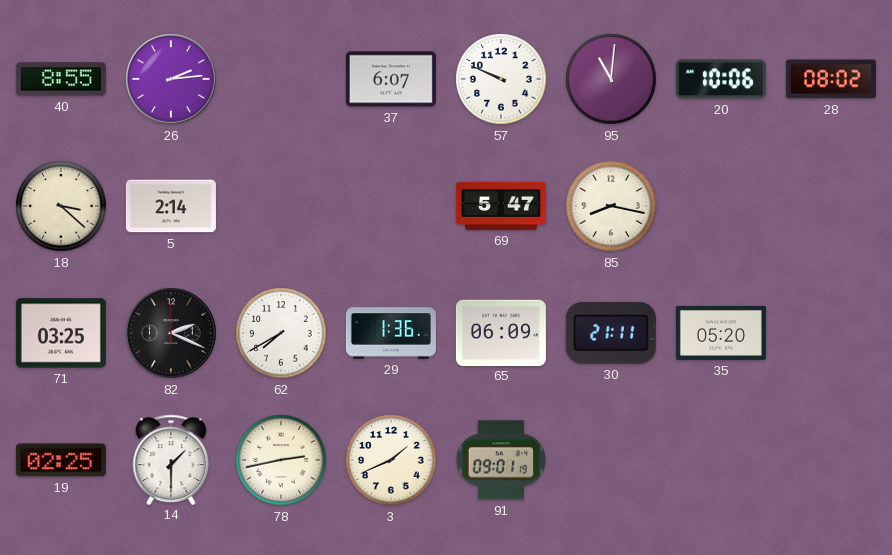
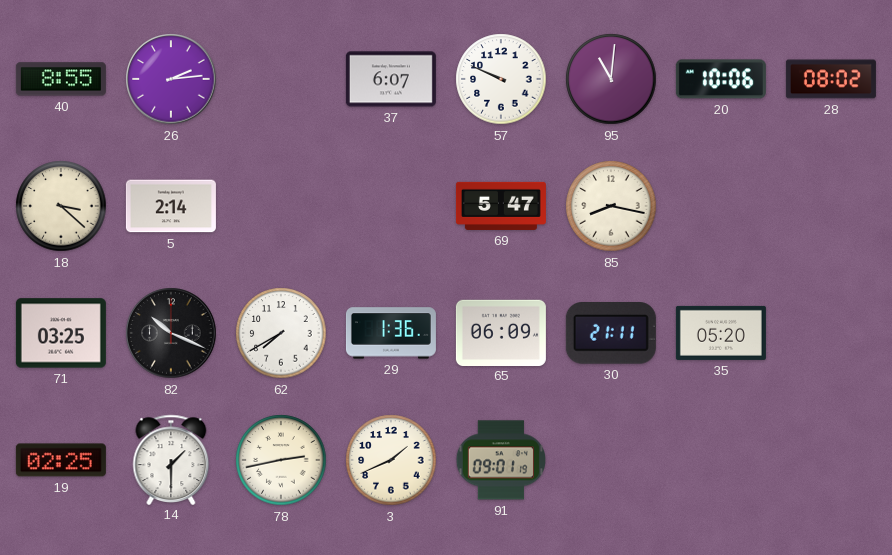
82: 2:19 -> 10:19
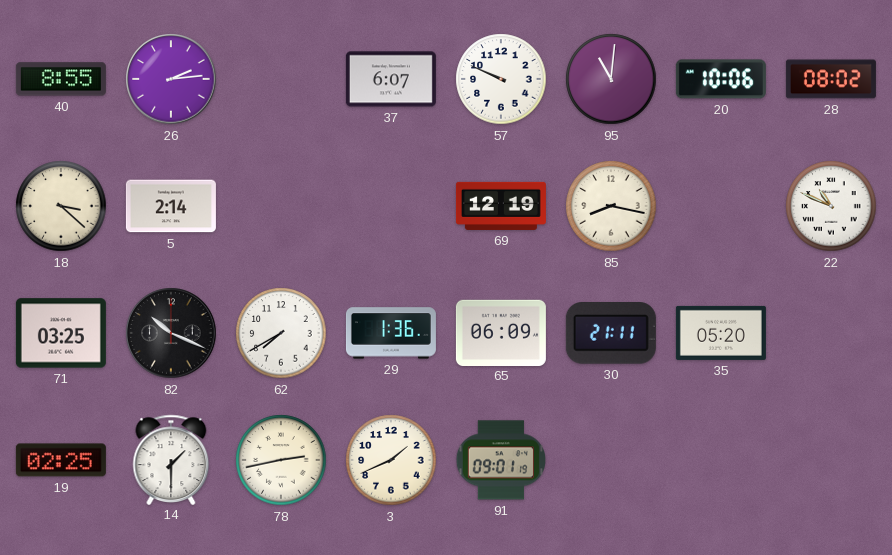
69: 5:47 -> 12:19
22: none -> 10:49
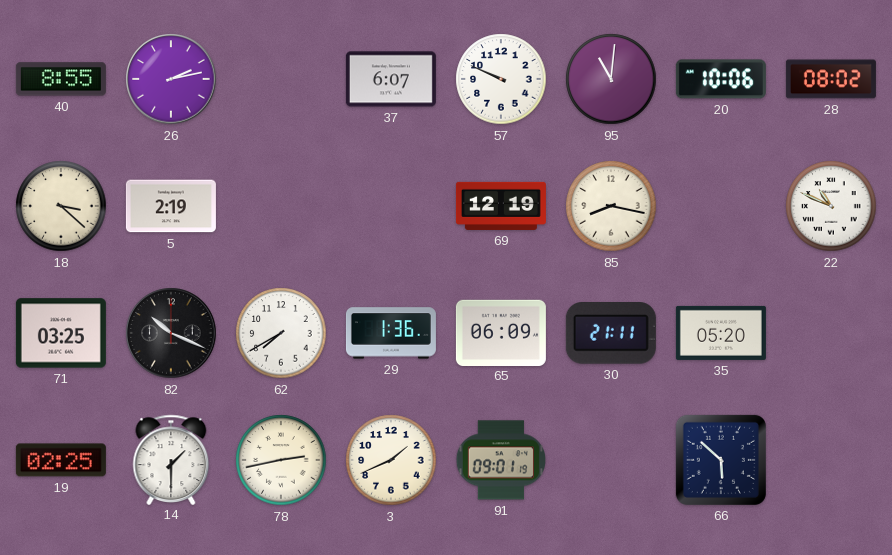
26: 2:14 -> 2:13
5: 2:14 -> 2:19
66: none -> 5:52
